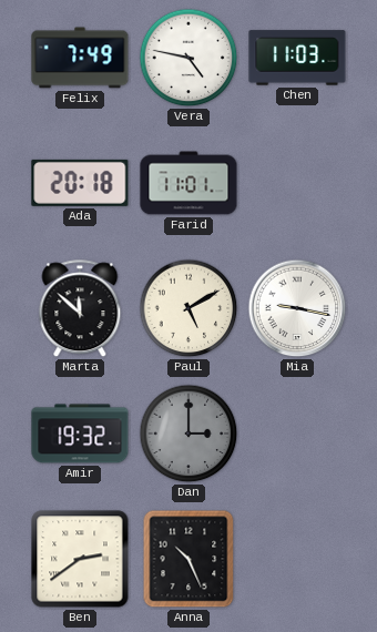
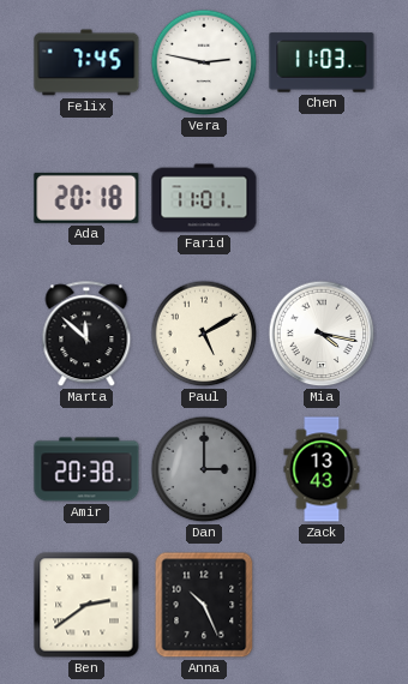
Felix: 7:49 -> 7:45
Vera: 4:47 -> 2:47
Mia: 9:17 -> 4:17
Amir: 19:32 -> 20:38
Zack: none -> 13:43
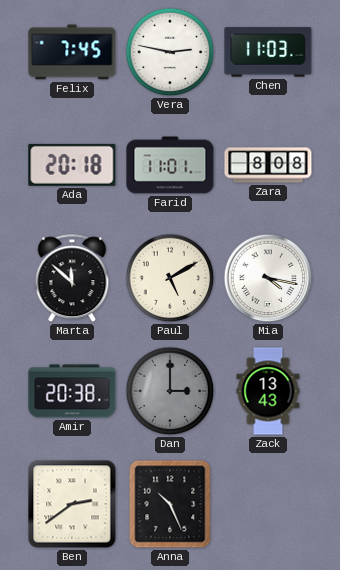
Zara: none -> 8:08
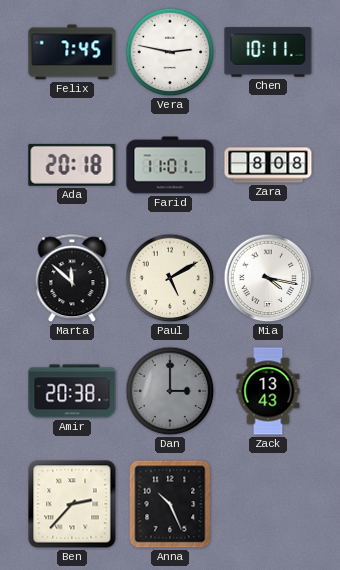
Chen: 11:03 -> 10:11
Ben: 2:39 -> 2:37
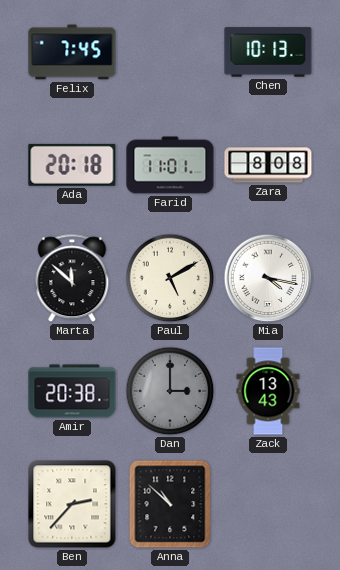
Vera: 2:47 -> none
Chen: 10:11 -> 10:13
Anna: 10:26 -> 10:52
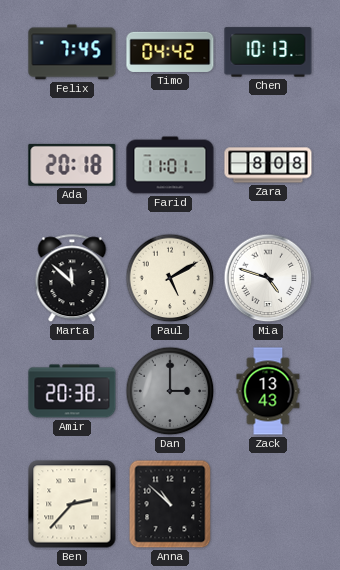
Timo: none -> 04:42
Mia: 4:17 -> 4:48
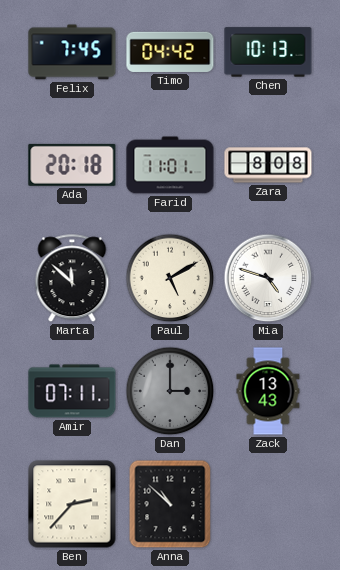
Amir: 20:38 -> 07:11
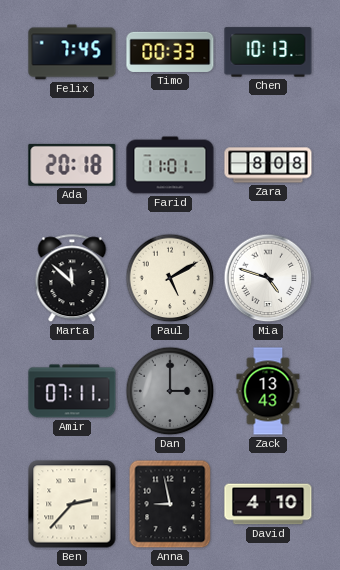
Timo: 04:42 -> 00:33
Anna: 10:52 -> 8:58
David: none -> 4:10
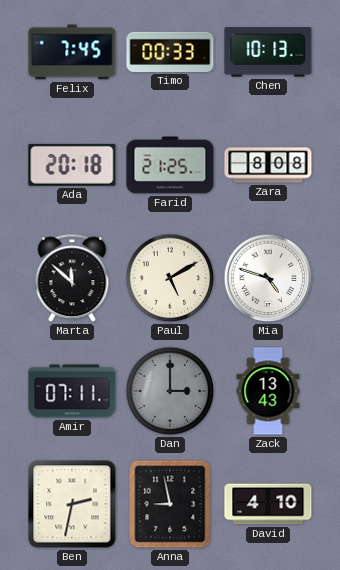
Farid: 11:01 -> 21:25
Ben: 2:37 -> 2:32
